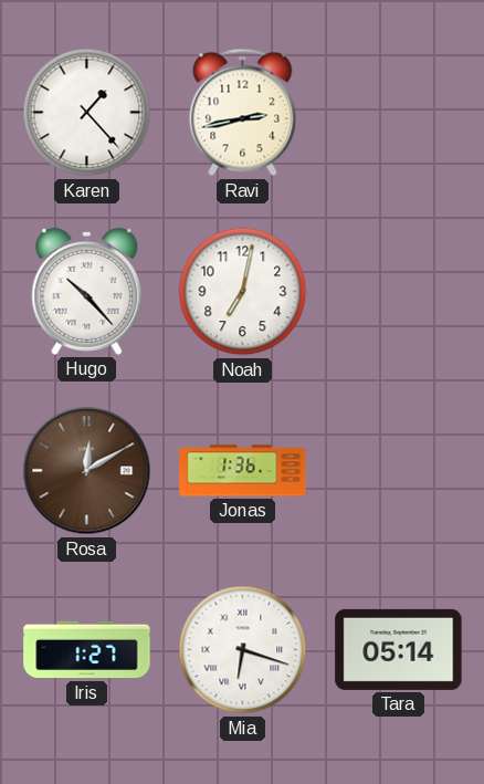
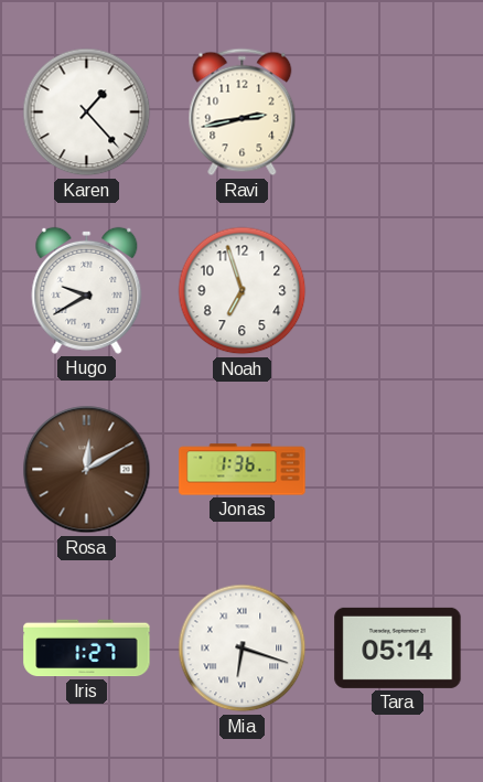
Hugo: 10:23 -> 9:40
Noah: 7:02 -> 6:57
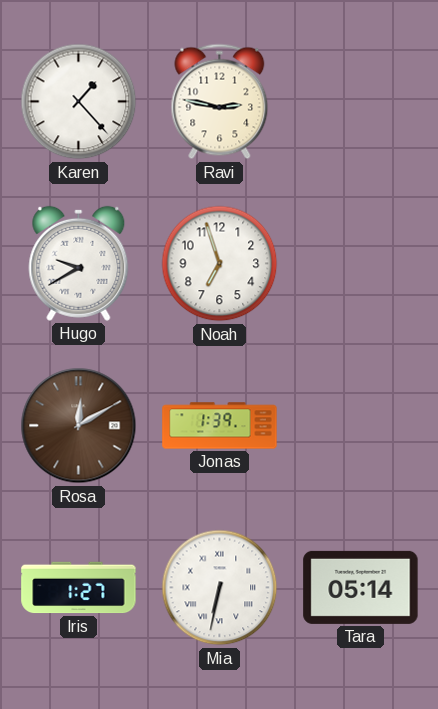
Ravi: 2:43 -> 2:47
Jonas: 1:36 -> 1:39
Mia: 6:18 -> 6:32
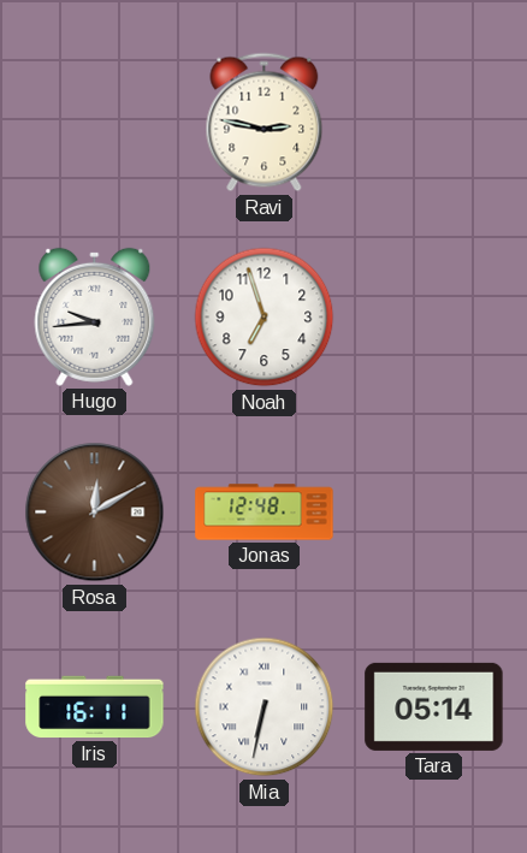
Karen: 1:23 -> none
Hugo: 9:40 -> 9:44
Jonas: 1:39 -> 12:48
Iris: 1:27 -> 16:11
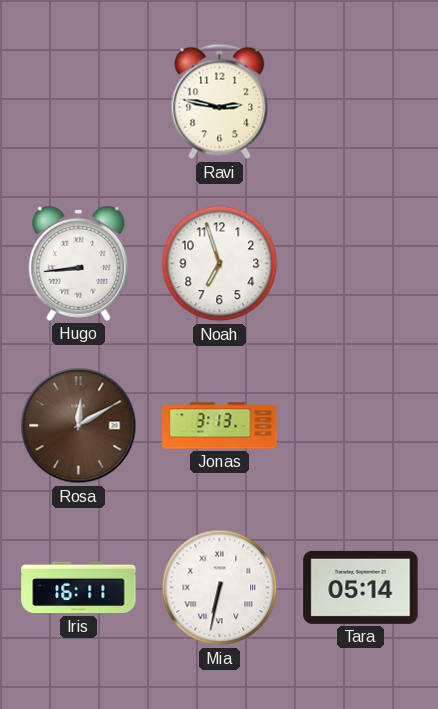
Hugo: 9:44 -> 8:44
Jonas: 12:48 -> 3:13
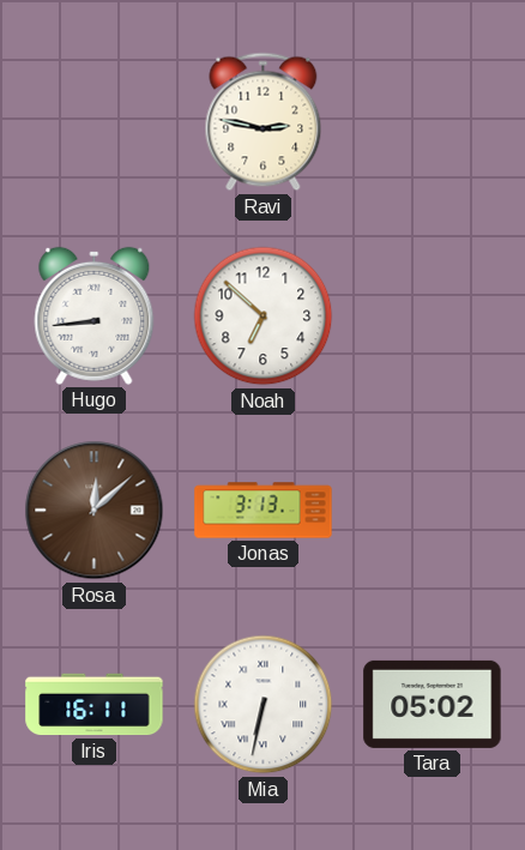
Noah: 6:57 -> 6:52
Rosa: 12:10 -> 12:08
Tara: 05:14 -> 05:02
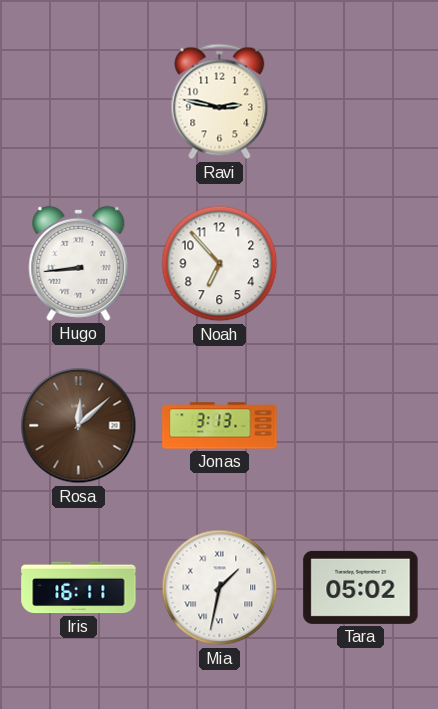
Noah: 6:52 -> 6:53
Mia: 6:32 -> 1:32
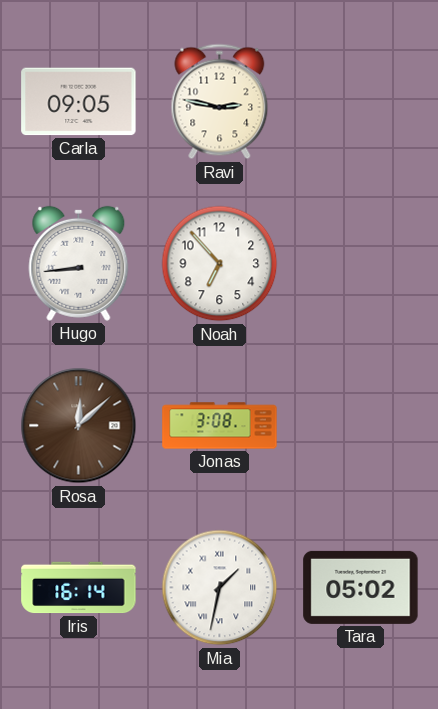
Carla: none -> 09:05
Jonas: 3:13 -> 3:08
Iris: 16:11 -> 16:14
